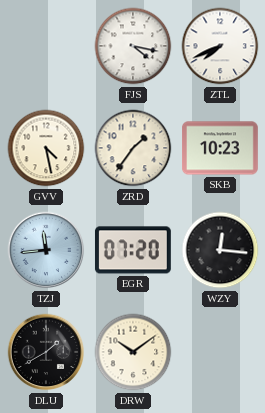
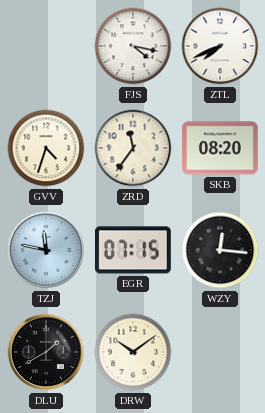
GVV: 4:28 -> 4:33
ZRD: 1:36 -> 11:36
SKB: 10:23 -> 08:20
TZJ: 11:44 -> 11:47
EGR: 07:20 -> 07:15
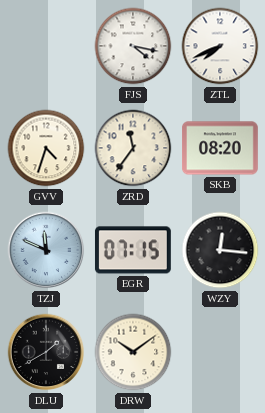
TZJ: 11:47 -> 11:49
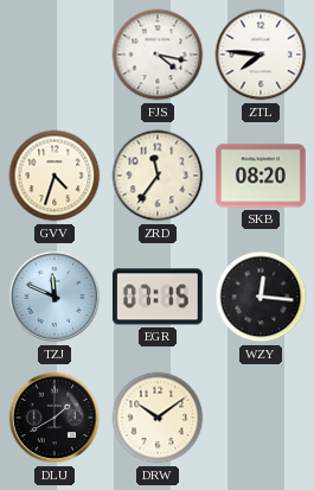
ZTL: 7:41 -> 7:46
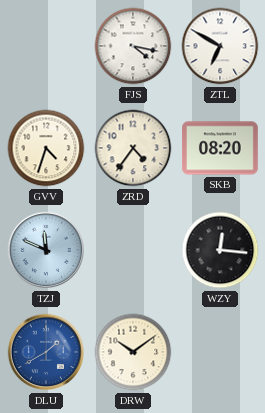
ZTL: 7:46 -> 6:50
ZRD: 11:36 -> 4:36
EGR: 07:15 -> none
DLU dial: black -> blue
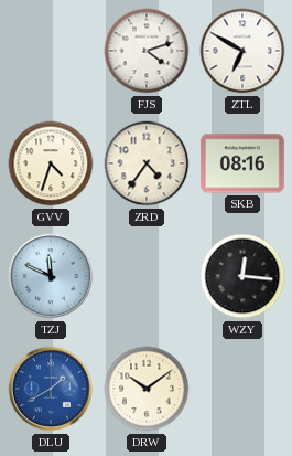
FJS: 4:17 -> 4:12
SKB: 08:20 -> 08:16
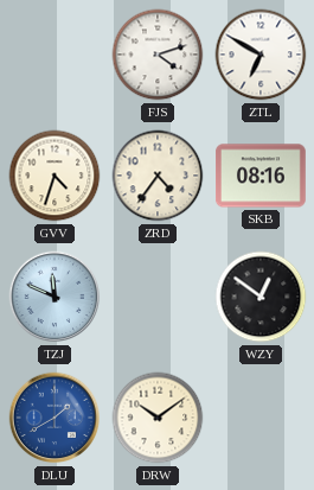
WZY: 12:16 -> 12:51
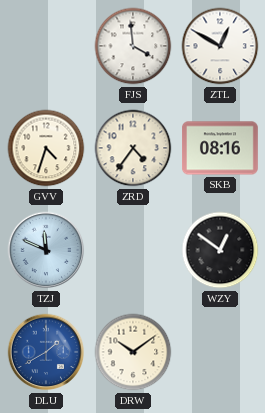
FJS: 4:12 -> 3:59
ZTL: 6:50 -> 12:50
